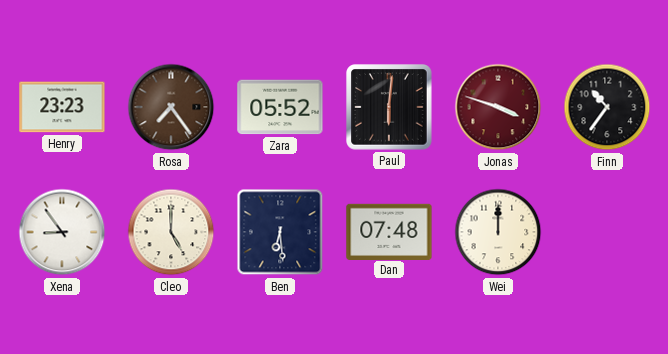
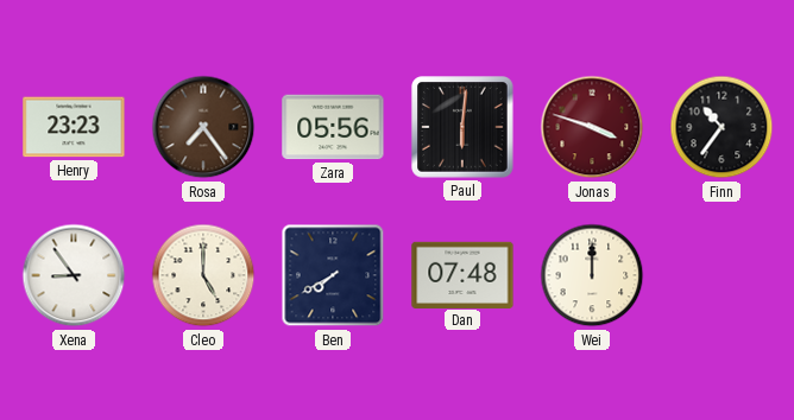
Zara: 05:52 -> 05:56
Ben: 6:29 -> 7:40
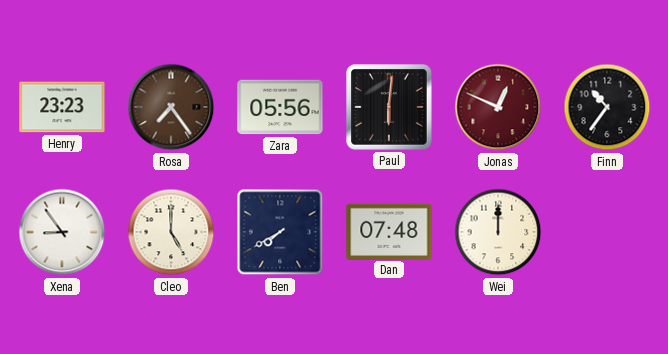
Jonas: 3:48 -> 12:49
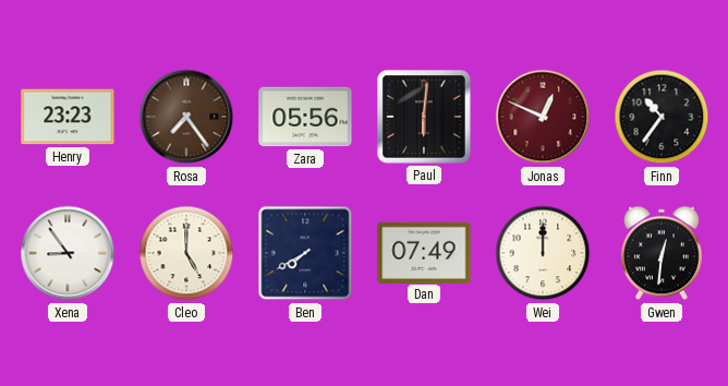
Dan: 07:48 -> 07:49
Gwen: none -> 12:31
